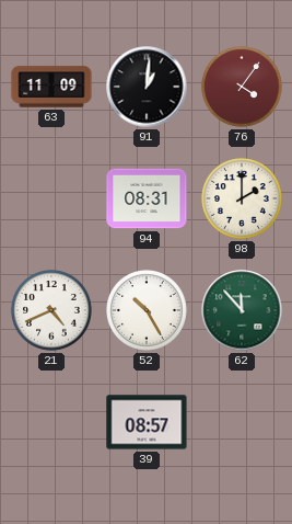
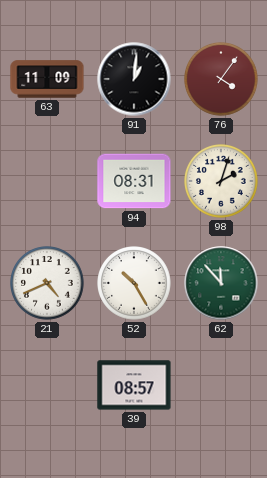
98: 2:00 -> 2:03
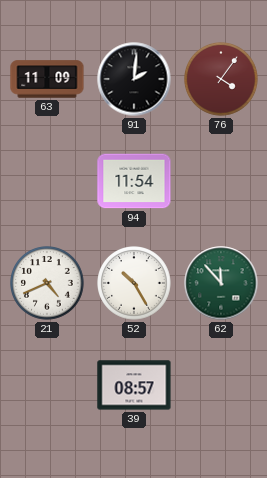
91: 1:01 -> 2:01
94: 08:31 -> 11:54
98: 2:03 -> none
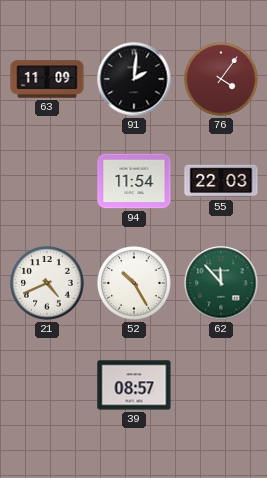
55: none -> 22:03
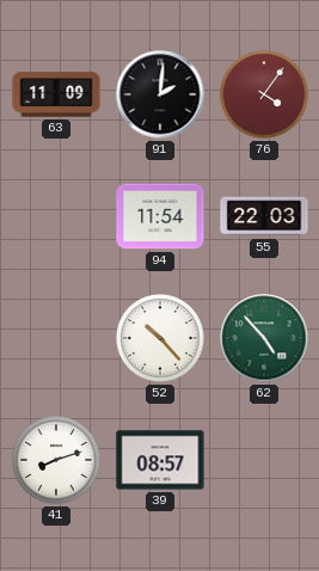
21: 4:41 -> none
52: 10:25 -> 10:23
62: 11:53 -> 4:53
41: none -> 8:12
